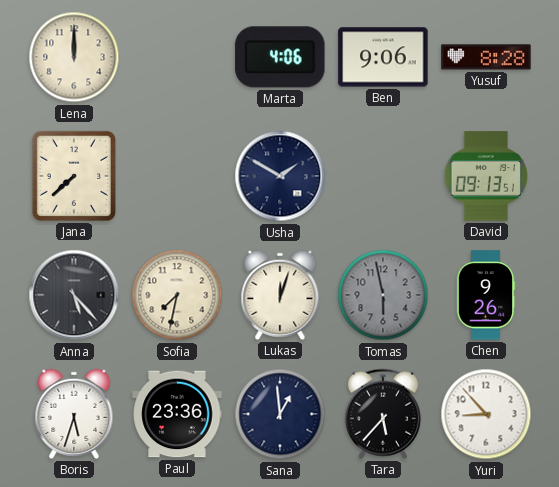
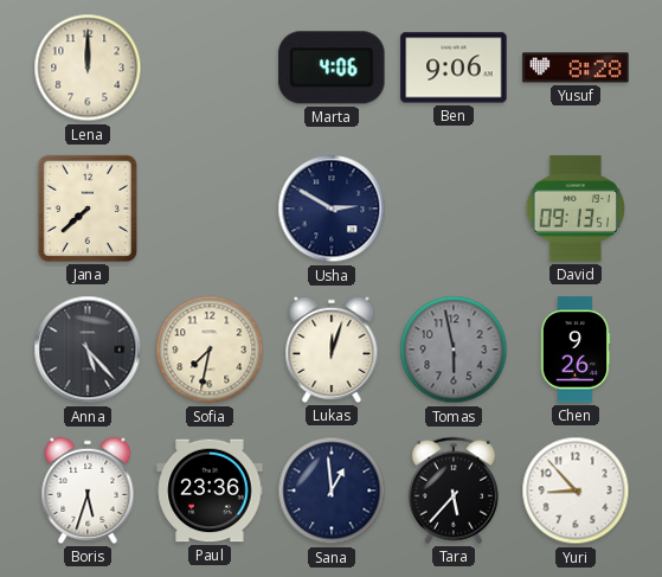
Usha: 1:50 -> 2:50
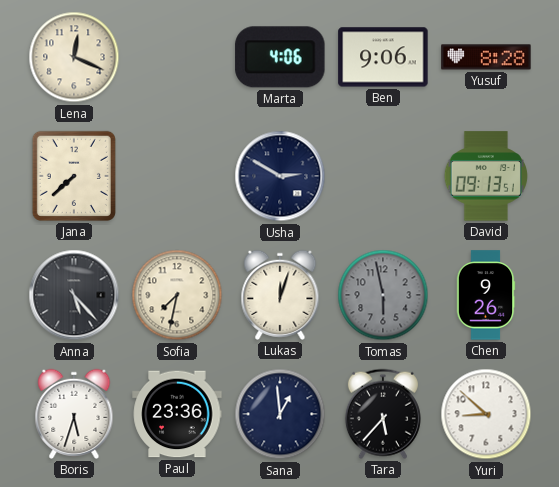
Lena: 12:00 -> 12:19
Yuri: 8:53 -> 8:52
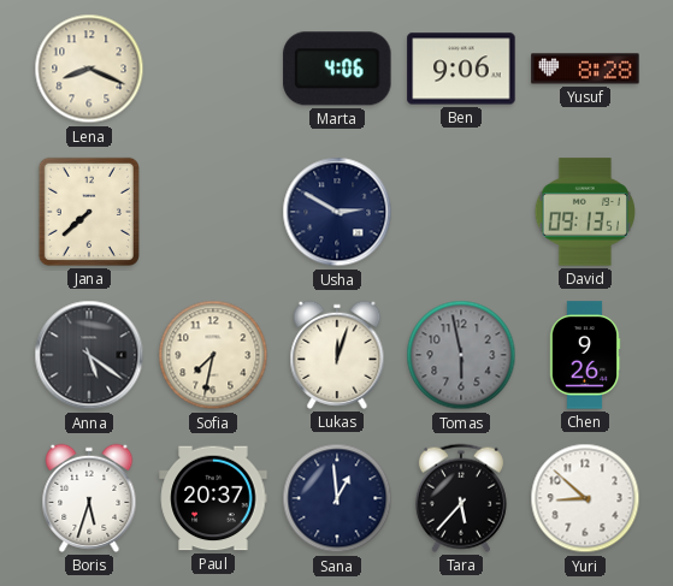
Lena: 12:19 -> 8:19
Anna: 5:23 -> 5:21
Paul: 23:36 -> 20:37
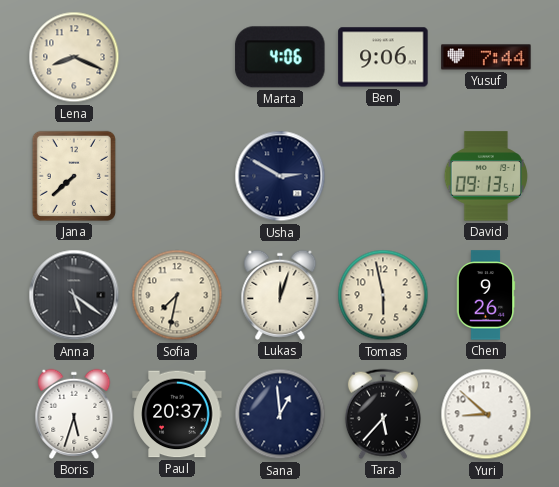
Yusuf: 8:28 -> 7:44
Tomas dial: grey -> cream
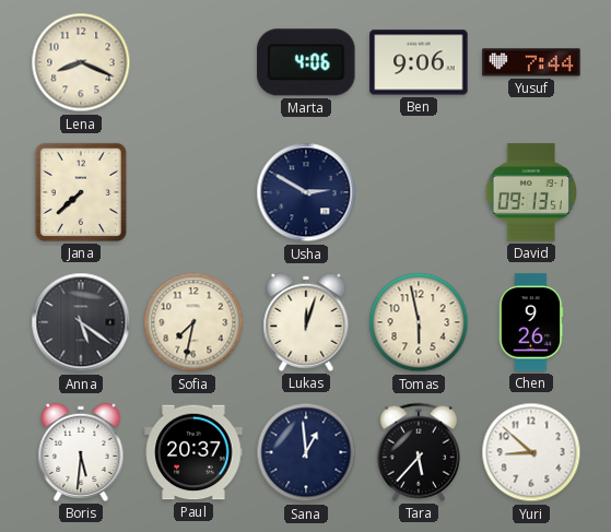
Boris: 5:33 -> 5:31
